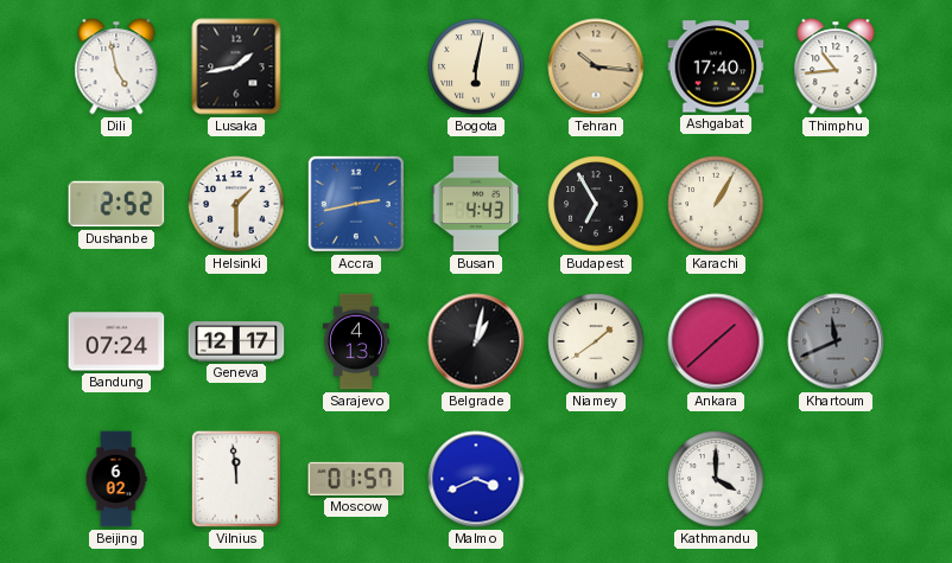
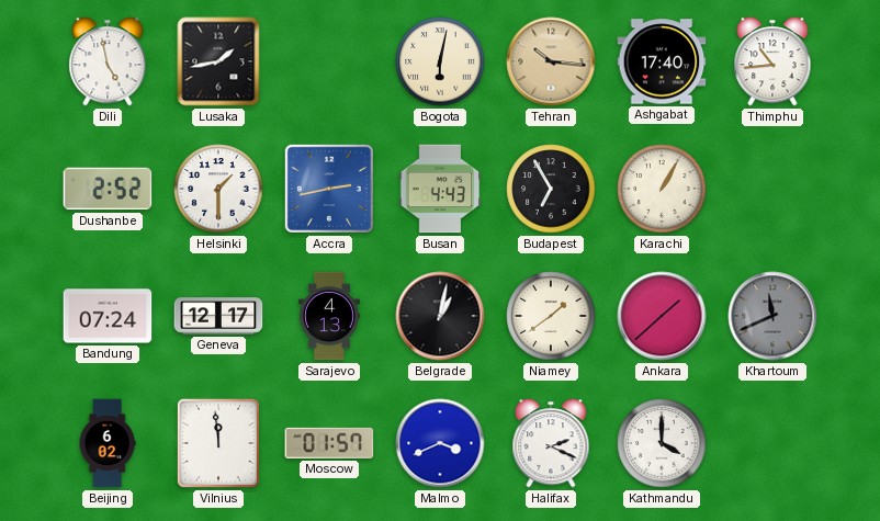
Halifax: none -> 2:19
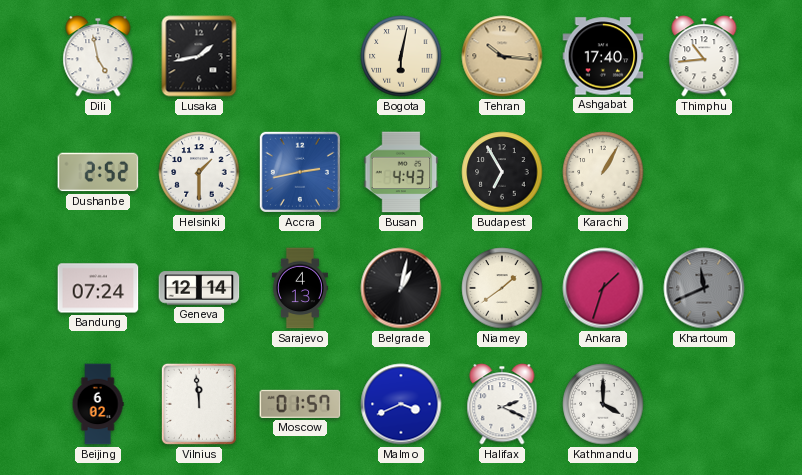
Geneva: 12:17 -> 12:14
Ankara: 1:38 -> 1:33
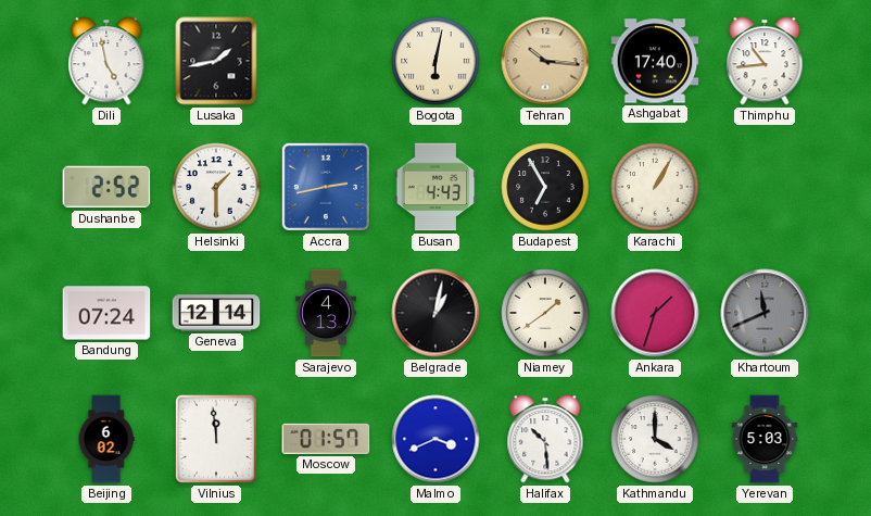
Halifax: 2:19 -> 10:29
Yerevan: none -> 5:03
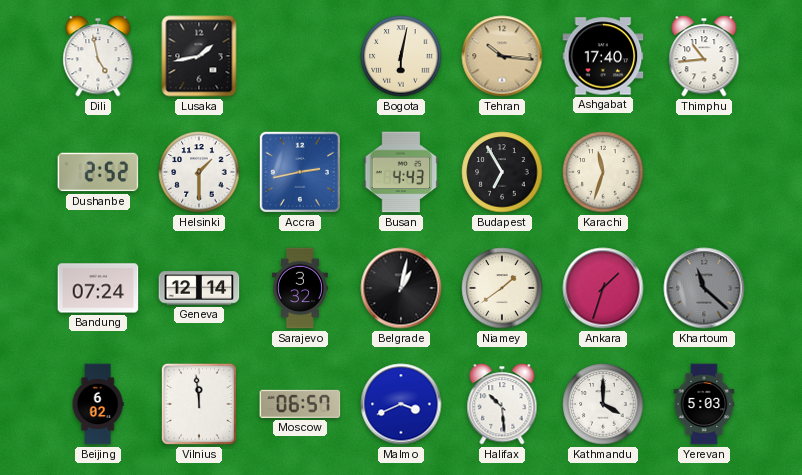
Karachi: 1:05 -> 11:33
Sarajevo: 4:13 -> 3:32
Khartoum: 11:41 -> 11:22
Moscow: 01:57 -> 06:57
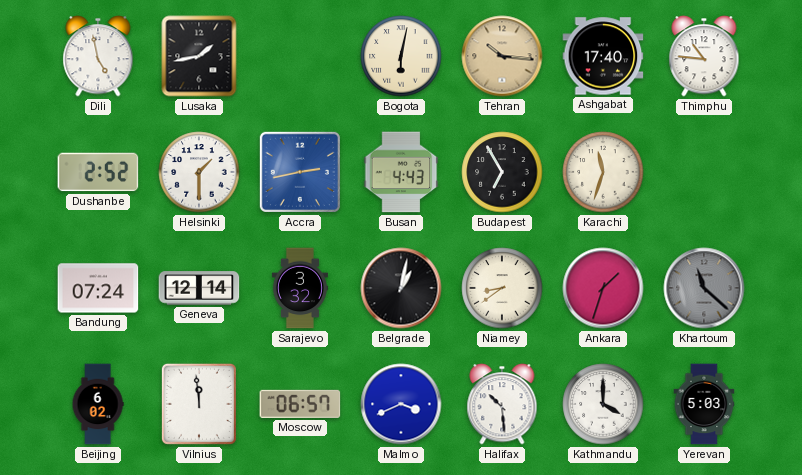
Thimphu: 10:44 -> 10:46
Niamey: 1:39 -> 8:39
